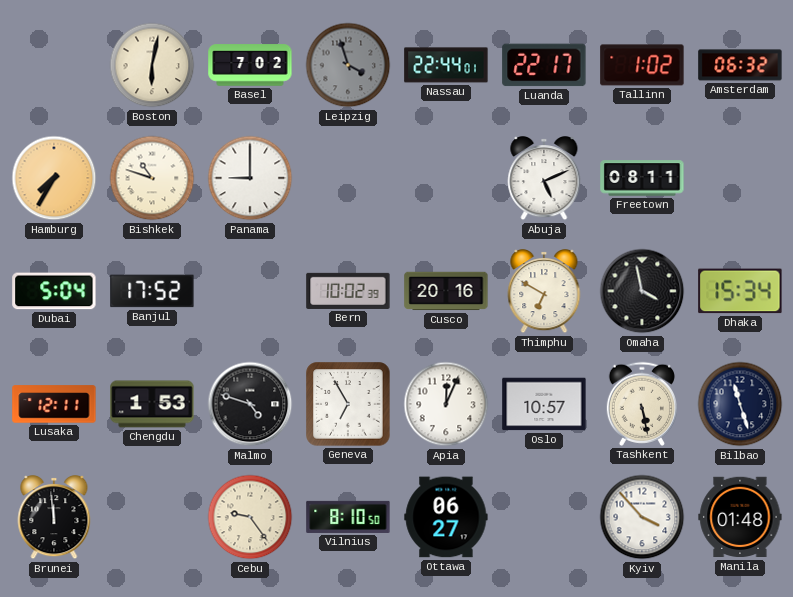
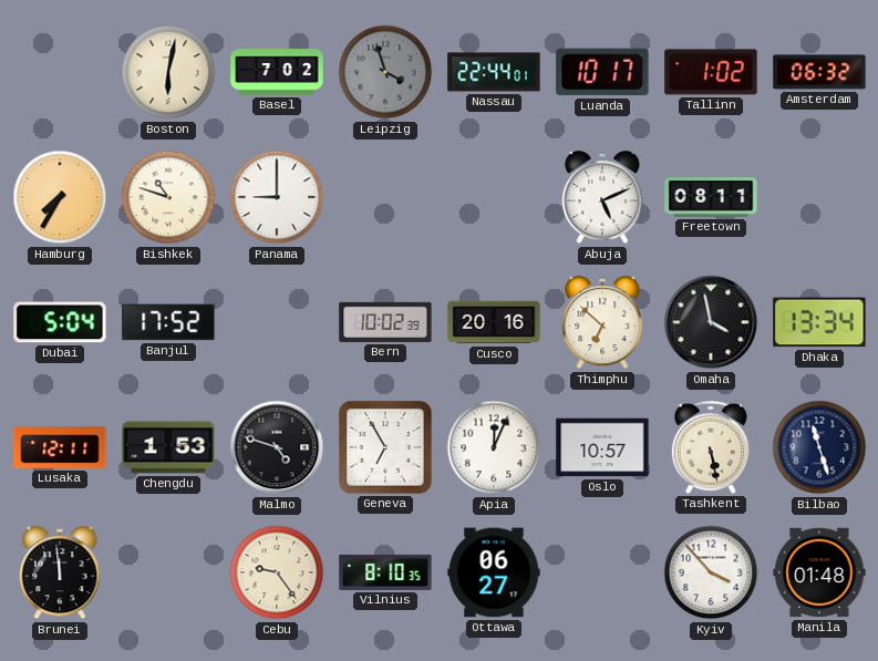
Luanda: 22:17 -> 10:17
Thimphu: 6:50 -> 6:52
Dhaka: 15:34 -> 13:34
Vilnius: 8:10:50 -> 8:10:35
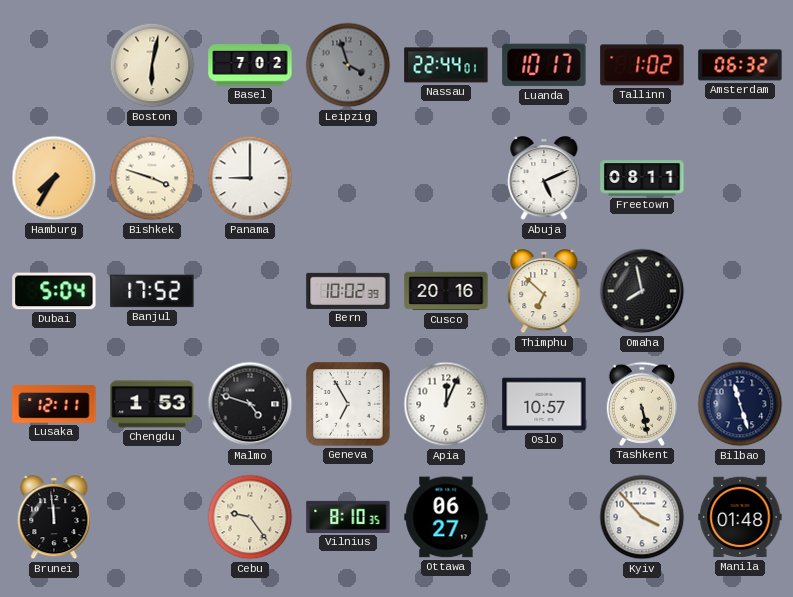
Bishkek: 10:48 -> 3:48
Omaha: 3:58 -> 7:58
Dhaka: 13:34 -> none
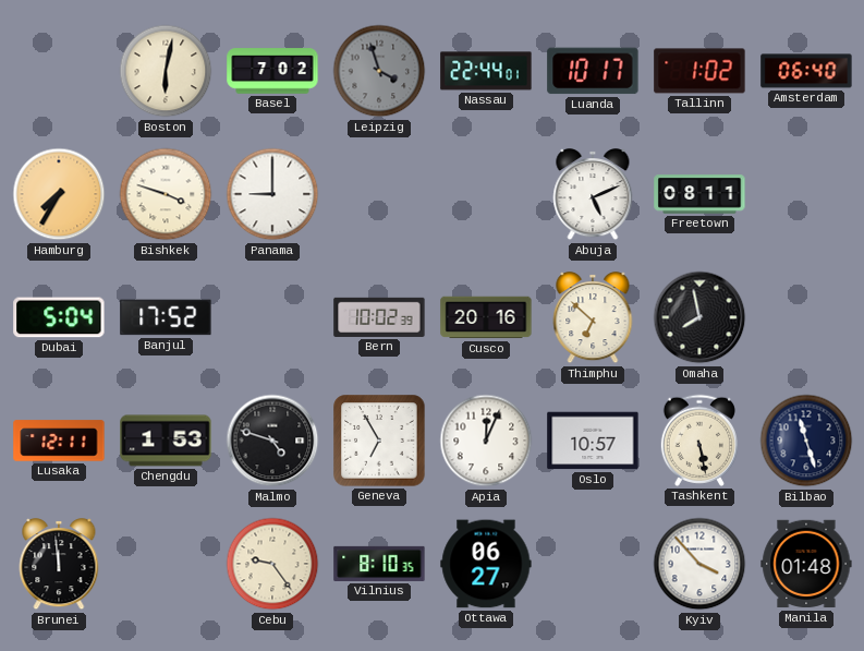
Amsterdam: 06:32 -> 06:40
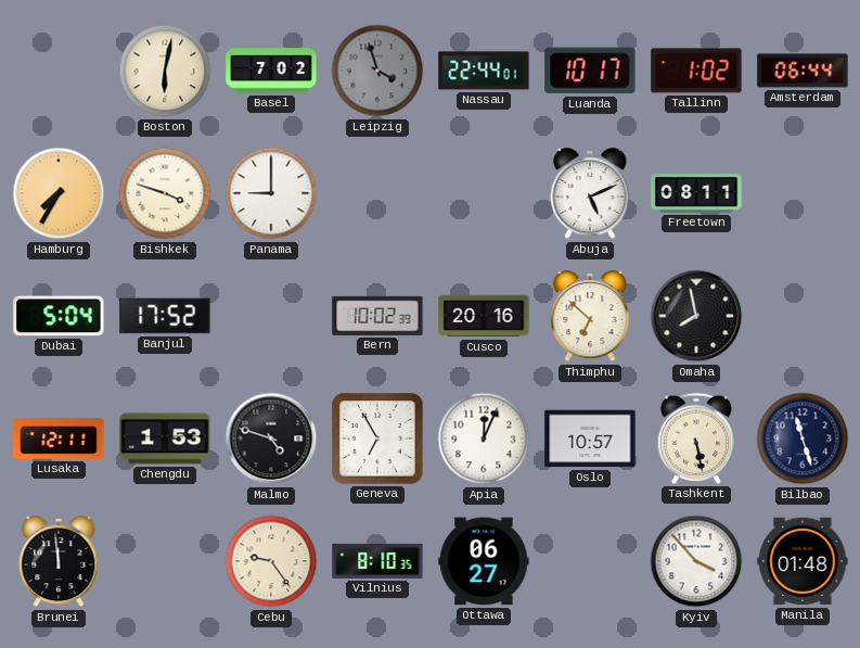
Amsterdam: 06:40 -> 06:44
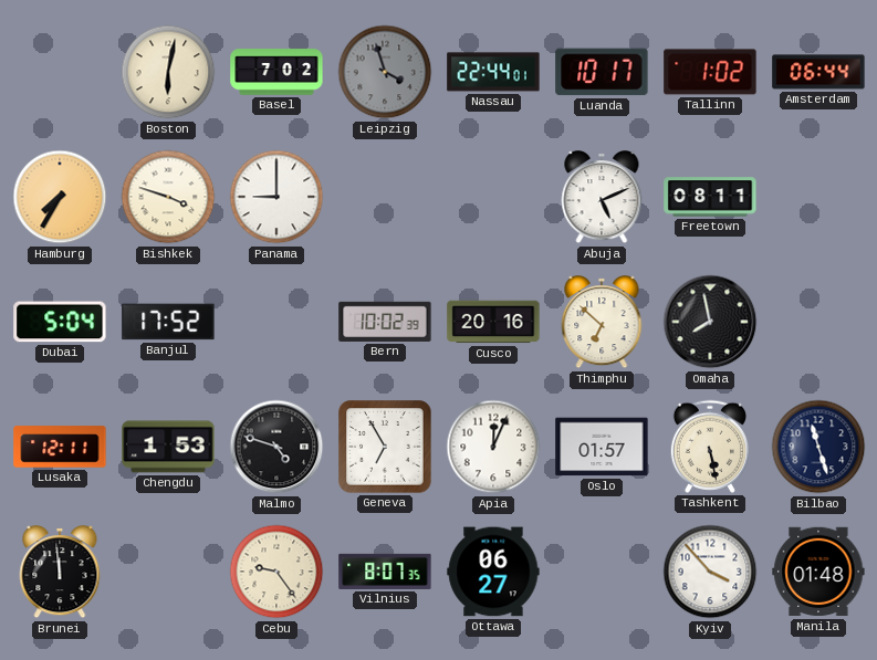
Oslo: 10:57 -> 01:57
Vilnius: 8:10 -> 8:07
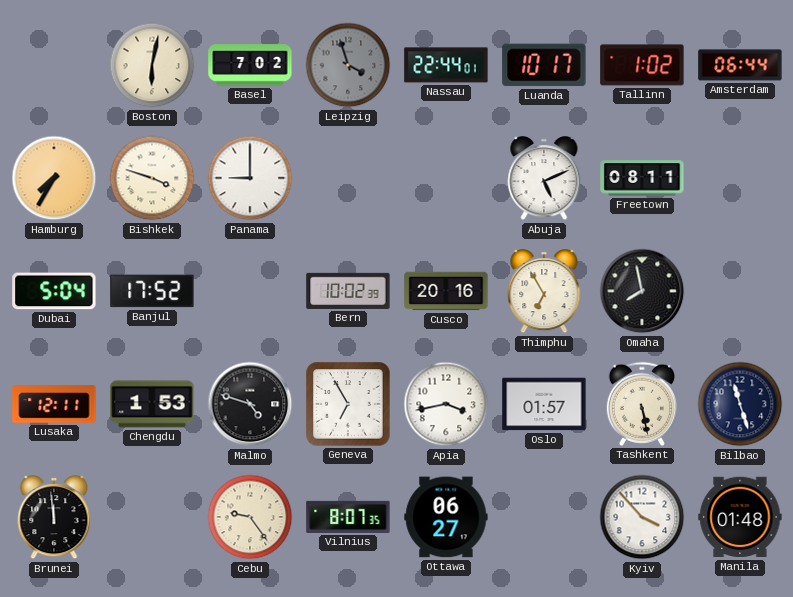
Thimphu: 6:52 -> 6:55
Apia: 12:04 -> 3:43
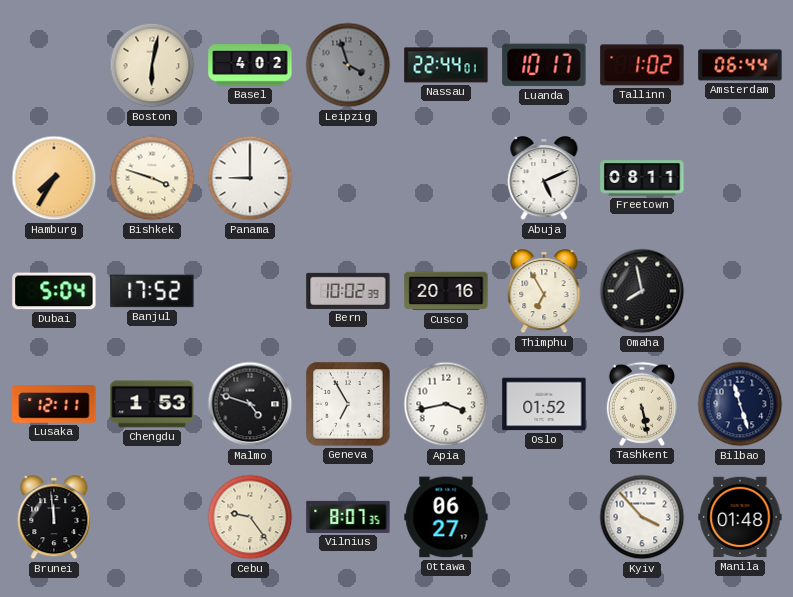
Basel: 7:02 -> 4:02
Oslo: 01:57 -> 01:52
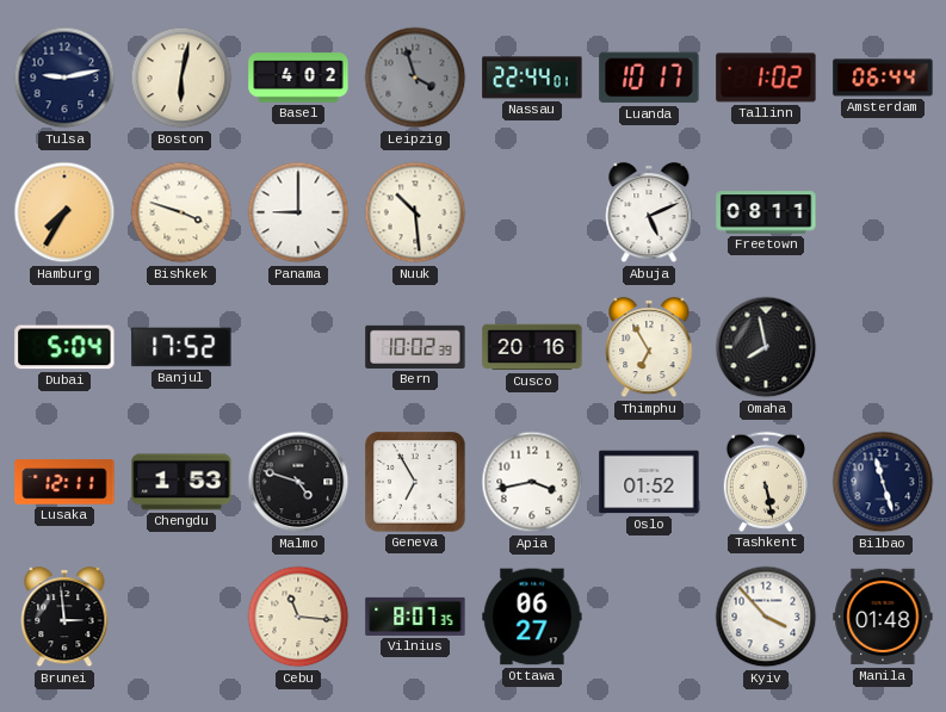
Tulsa: none -> 9:13
Nuuk: none -> 10:29
Brunei: 11:59 -> 2:59
Cebu: 9:24 -> 11:16
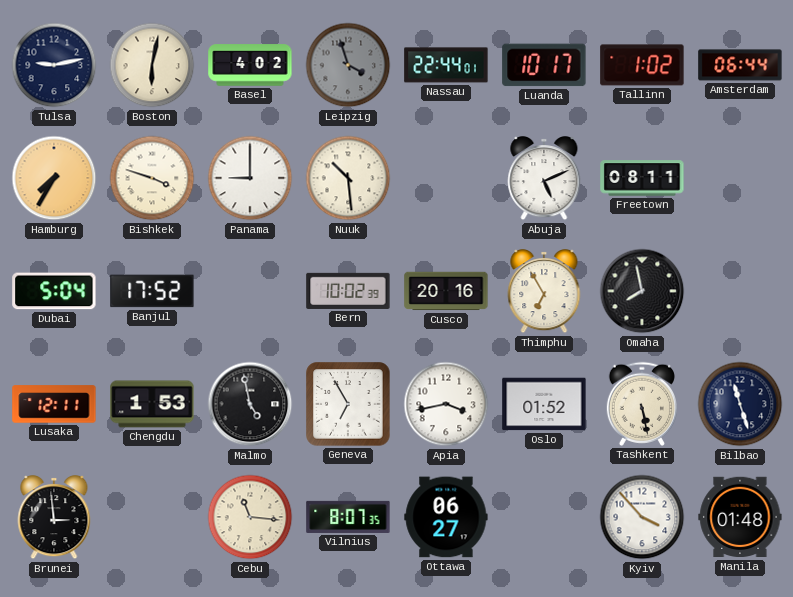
Malmo: 4:48 -> 4:58
